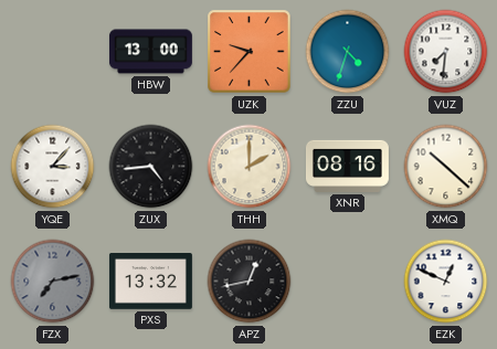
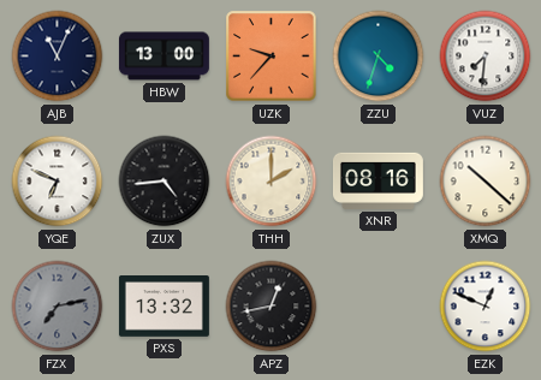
AJB: none -> 11:04
YQE: 3:07 -> 6:49
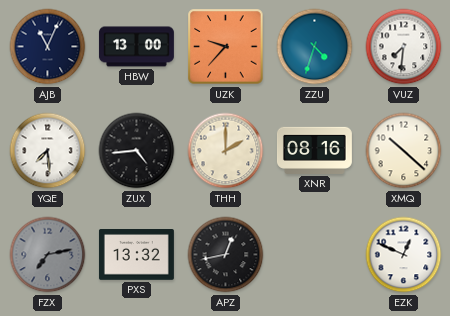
YQE: 6:49 -> 7:29
